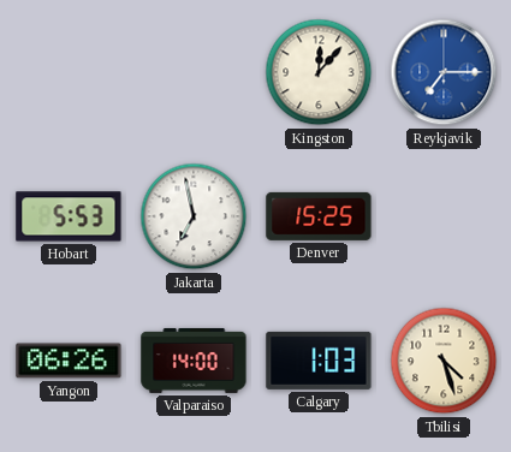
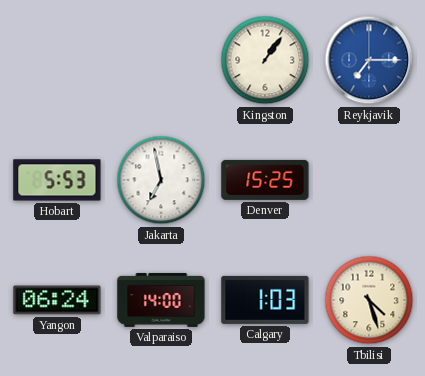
Kingston: 12:07 -> 1:06
Yangon: 06:26 -> 06:24
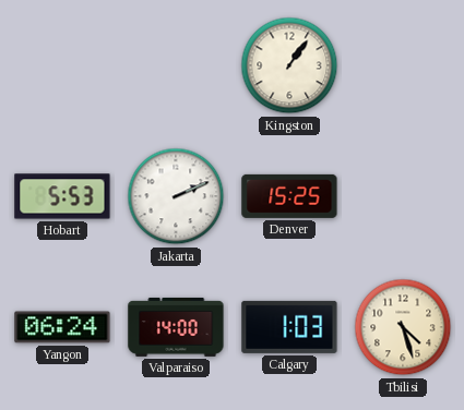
Reykjavik: 7:15 -> none
Jakarta: 6:58 -> 2:11
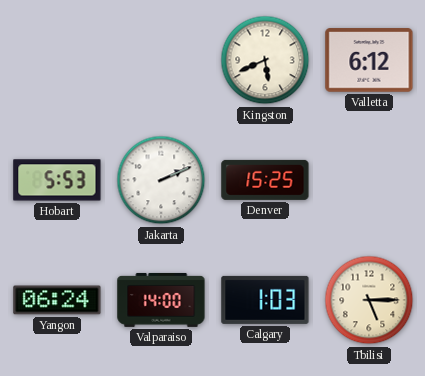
Kingston: 1:06 -> 5:41
Valletta: none -> 6:12
Tbilisi: 4:27 -> 5:15
